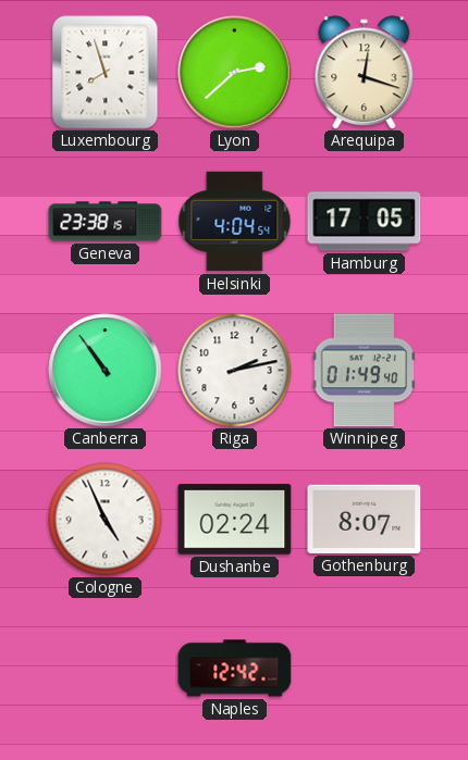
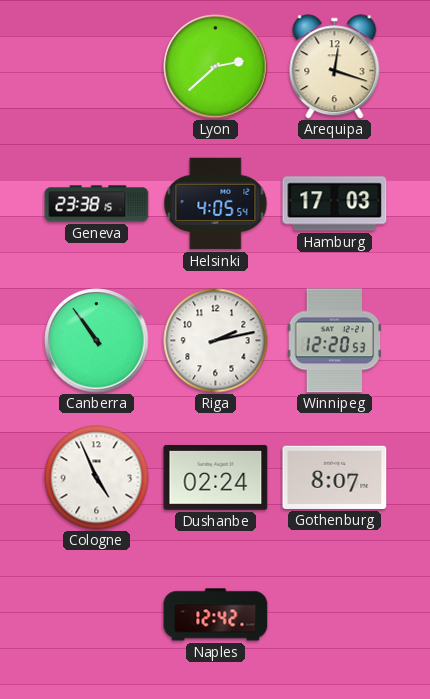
Luxembourg: 7:57 -> none
Helsinki: 4:04 -> 4:05
Hamburg: 17:05 -> 17:03
Winnipeg: 01:49 -> 12:20
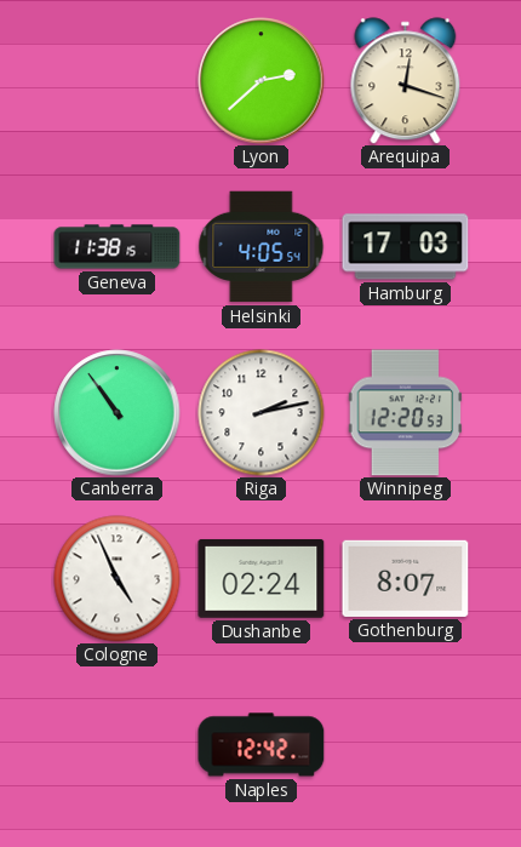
Geneva: 23:38 -> 11:38
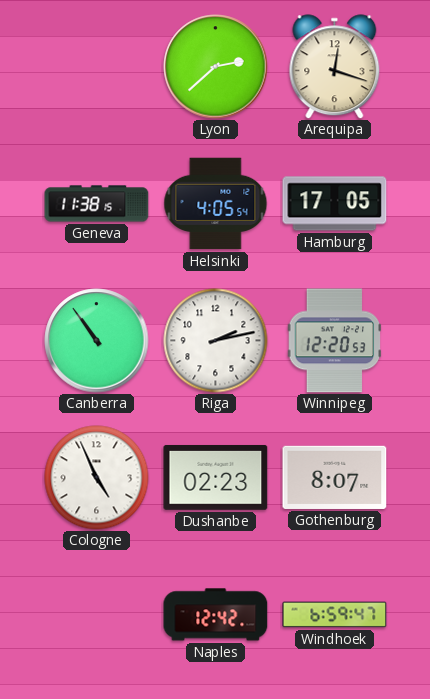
Hamburg: 17:03 -> 17:05
Dushanbe: 02:24 -> 02:23
Windhoek: none -> 6:59
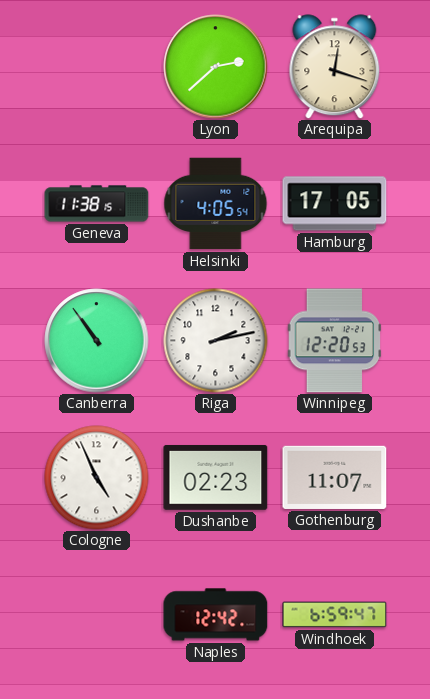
Gothenburg: 8:07 -> 11:07
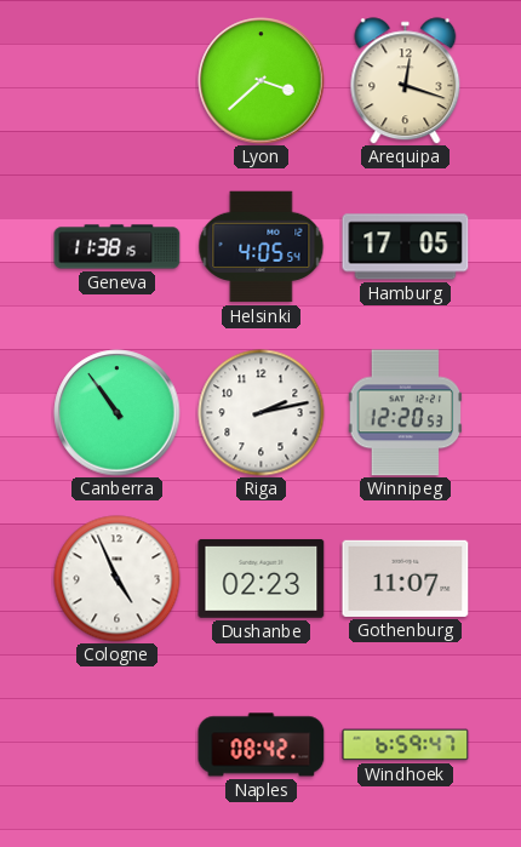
Lyon: 2:38 -> 3:38
Naples: 12:42 -> 08:42
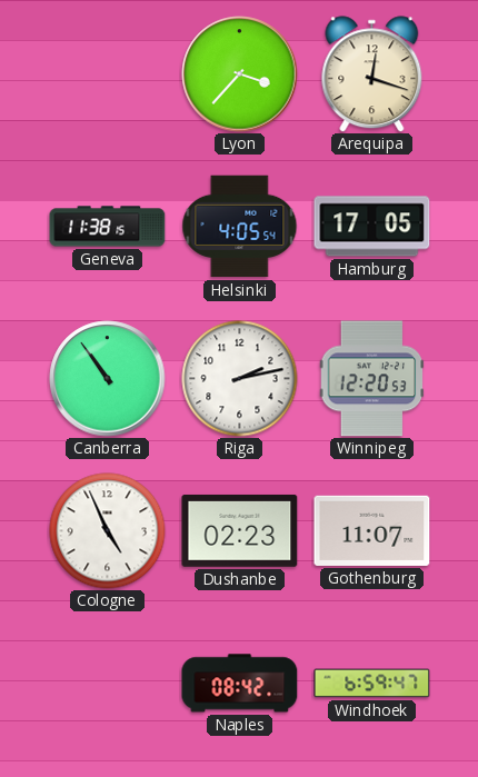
Lyon: 3:38 -> 3:37
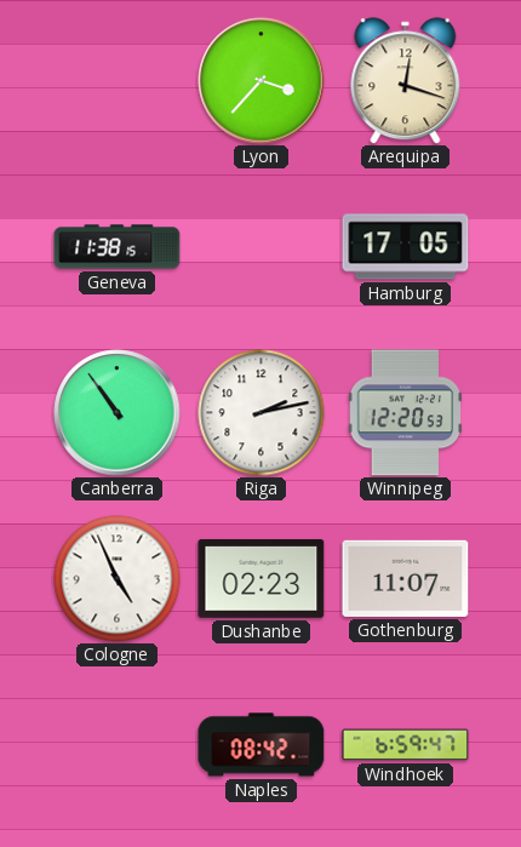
Helsinki: 4:05 -> none
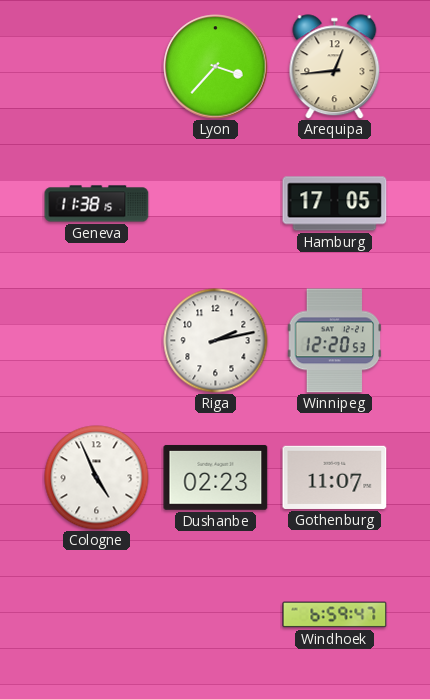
Arequipa: 12:18 -> 12:44
Canberra: 10:54 -> none
Naples: 08:42 -> none
